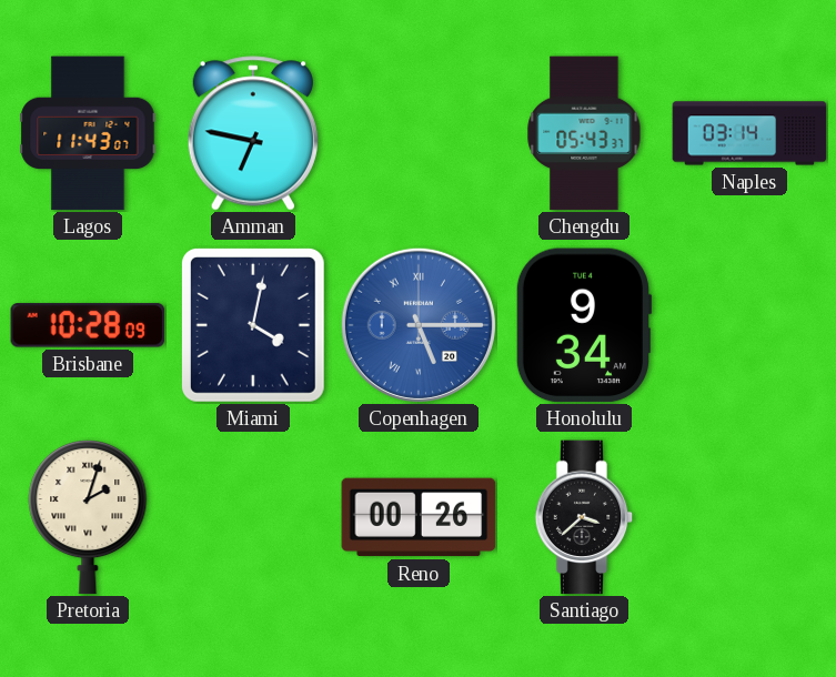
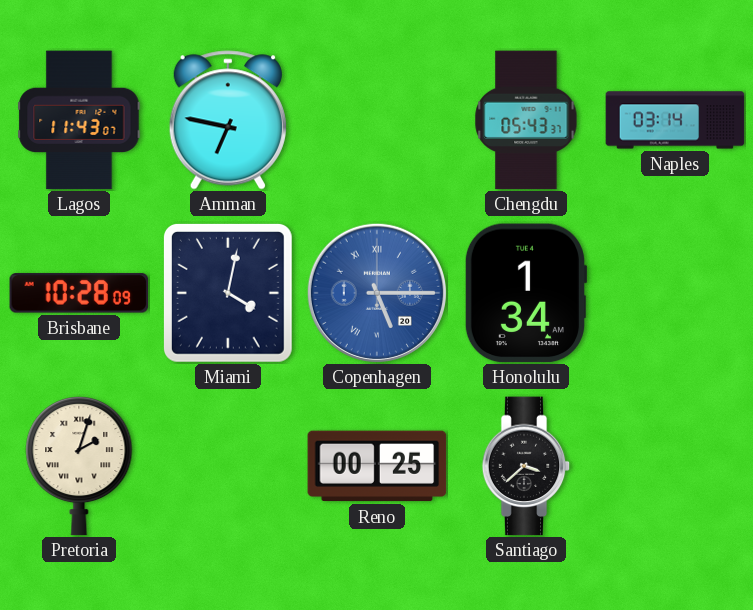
Honolulu: 9:34 -> 1:34
Reno: 00:26 -> 00:25
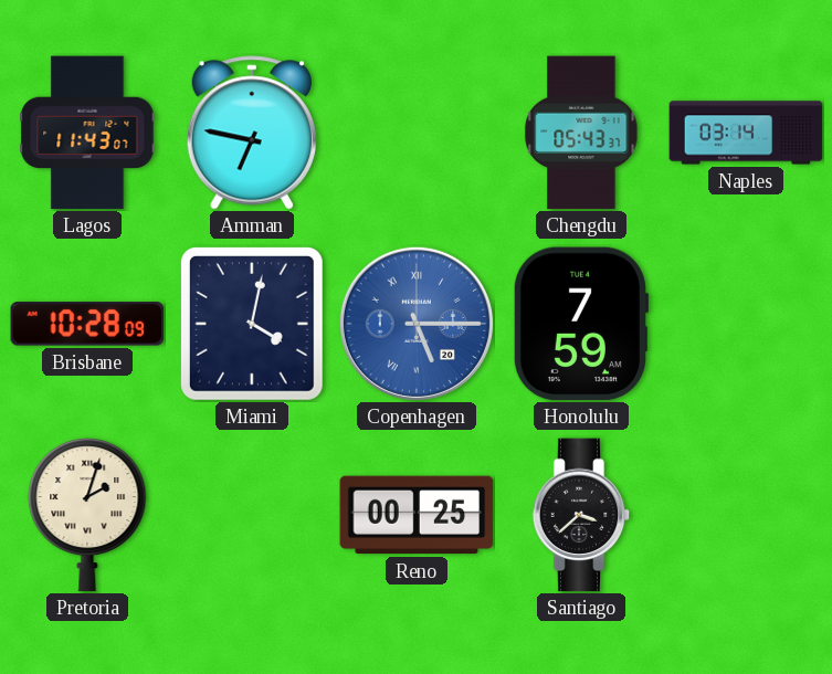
Honolulu: 1:34 -> 7:59
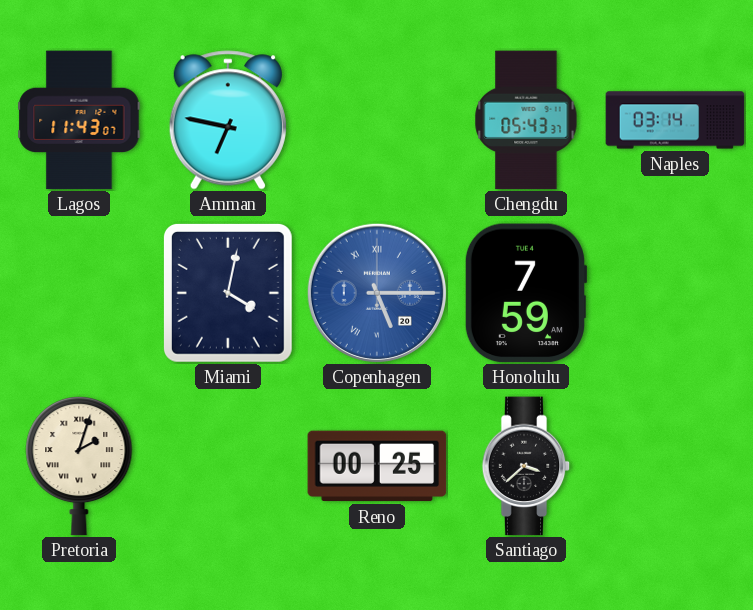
Brisbane: 10:28 -> none
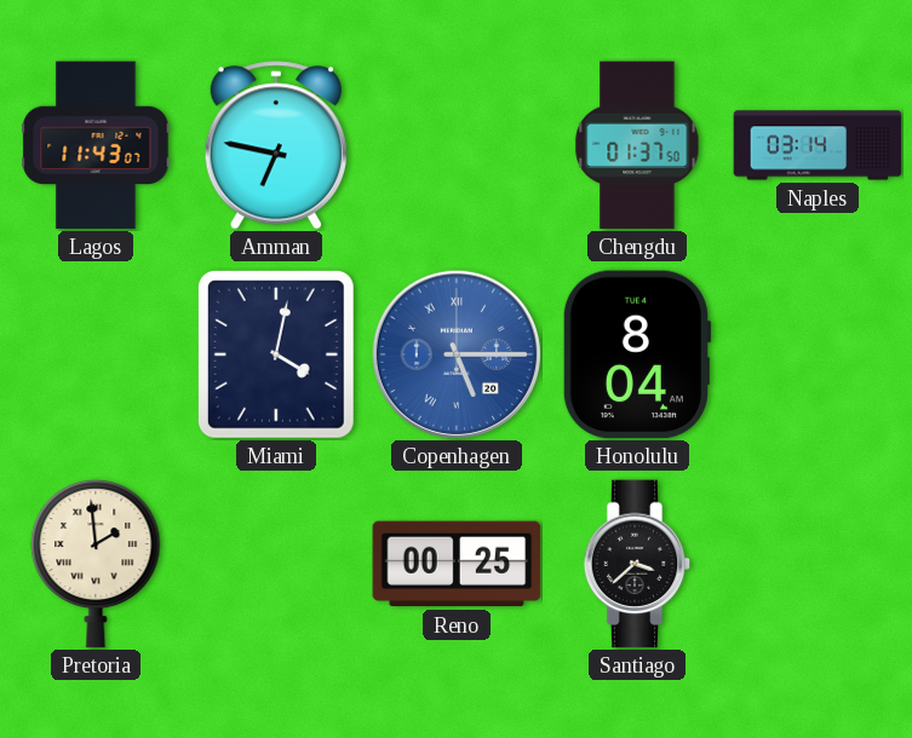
Chengdu: 05:43 -> 01:37
Honolulu: 7:59 -> 8:04
Pretoria: 2:03 -> 1:59
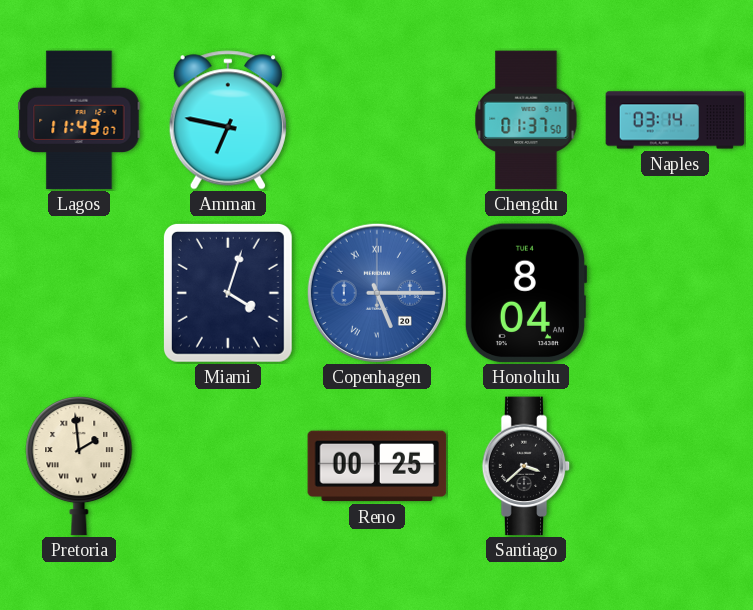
Miami: 4:02 -> 4:03
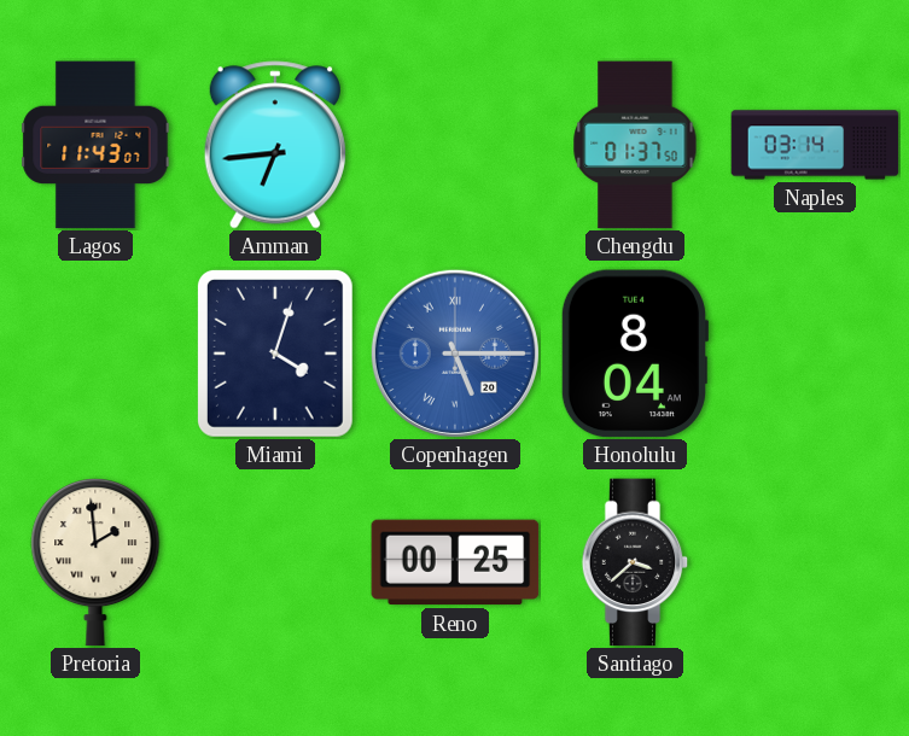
Amman: 6:47 -> 6:44
